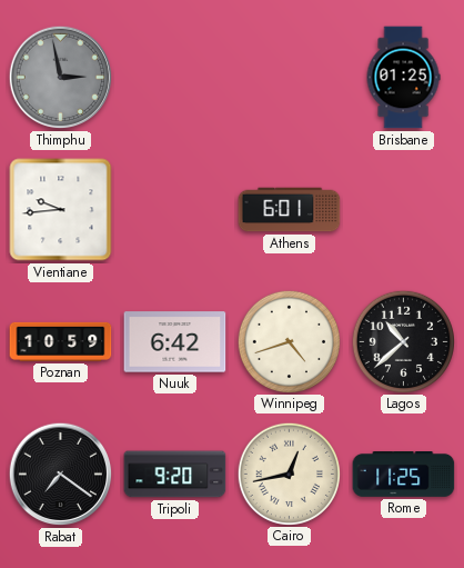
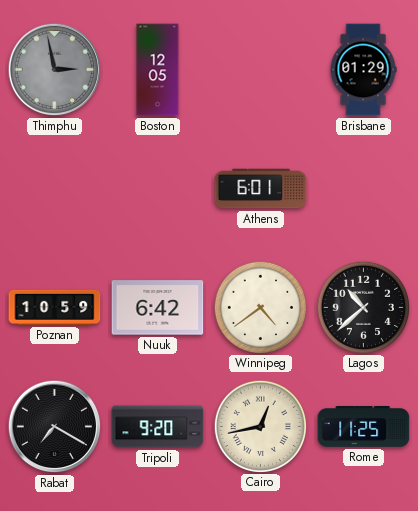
Boston: none -> 12:05
Brisbane: 01:25 -> 01:29
Vientiane: 9:44 -> none
Winnipeg: 4:42 -> 4:39
Rabat: 7:21 -> 7:20
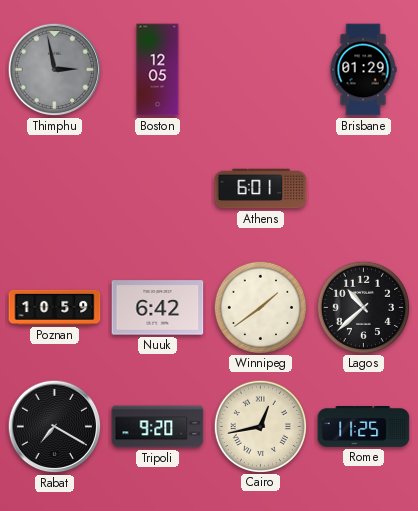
Winnipeg: 4:39 -> 1:39
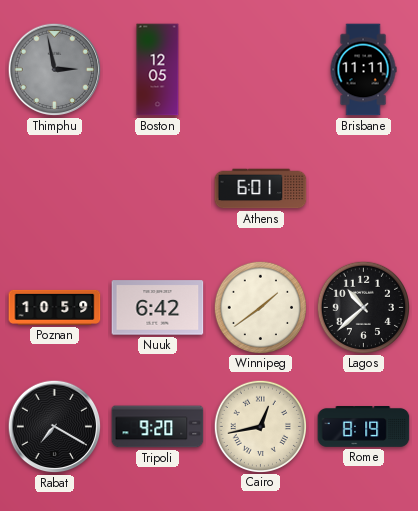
Brisbane: 01:29 -> 11:11
Rome: 11:25 -> 8:19
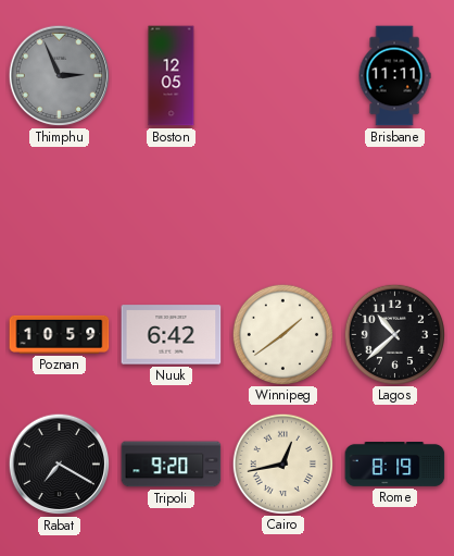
Thimphu: 2:58 -> 2:56
Athens: 6:01 -> none
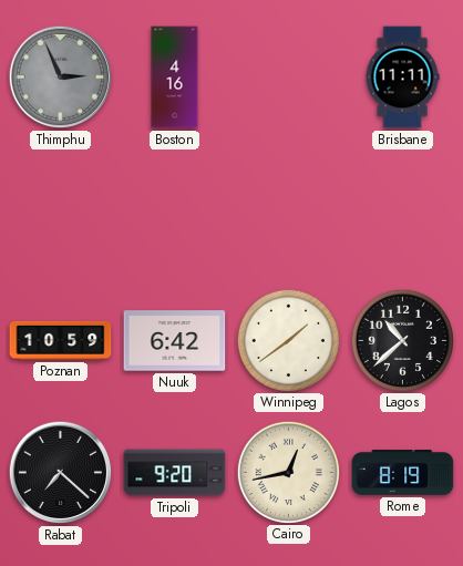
Boston: 12:05 -> 4:16
Rabat: 7:20 -> 7:22
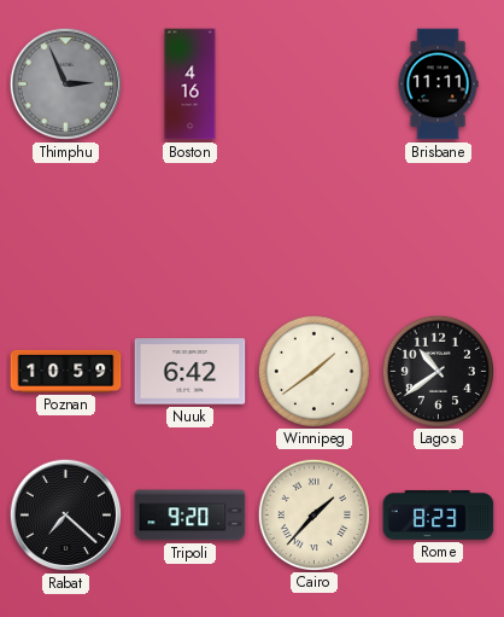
Lagos: 10:38 -> 10:39
Cairo: 12:43 -> 1:37
Rome: 8:19 -> 8:23
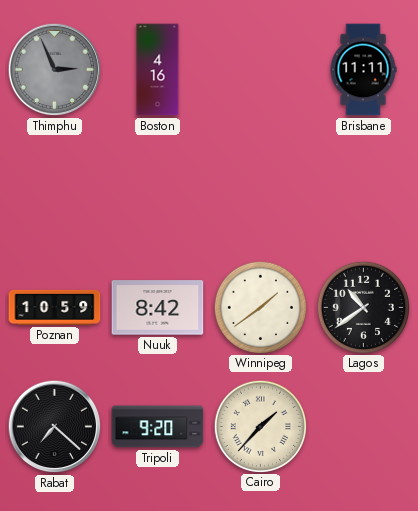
Nuuk: 6:42 -> 8:42
Rome: 8:23 -> none
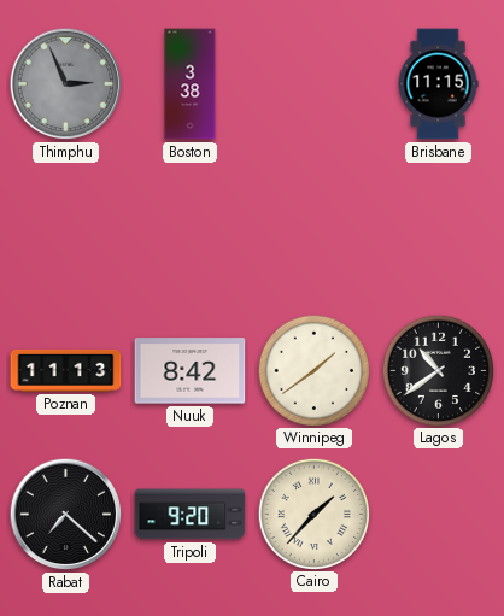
Boston: 4:16 -> 3:38
Brisbane: 11:11 -> 11:15
Poznan: 10:59 -> 11:13
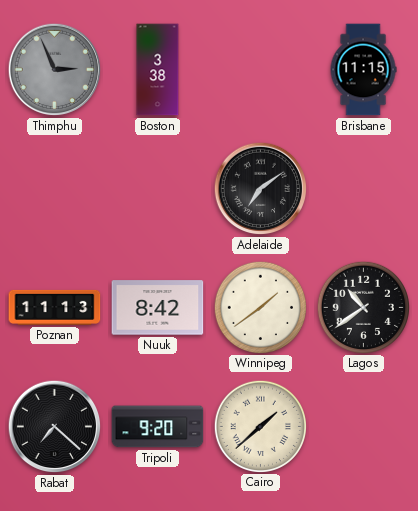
Adelaide: none -> 7:09
Cairo: 1:37 -> 1:38
